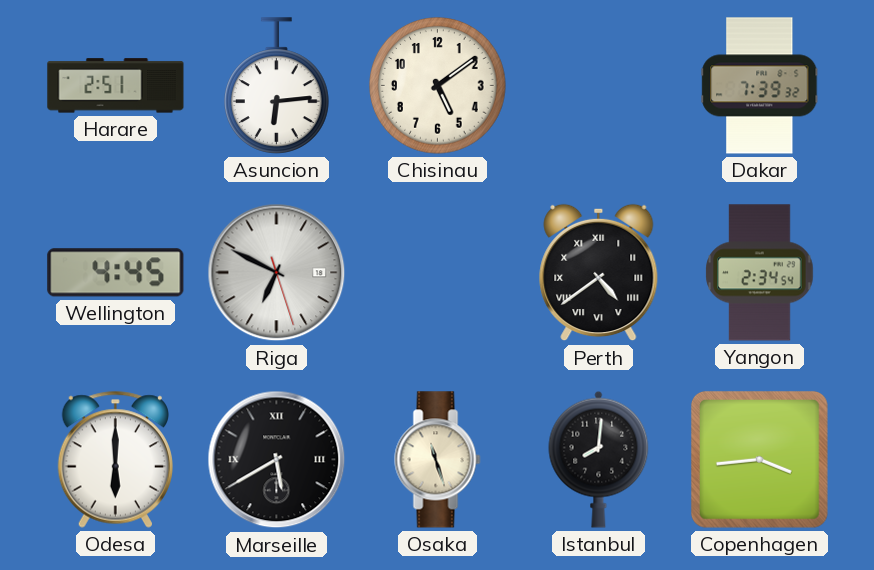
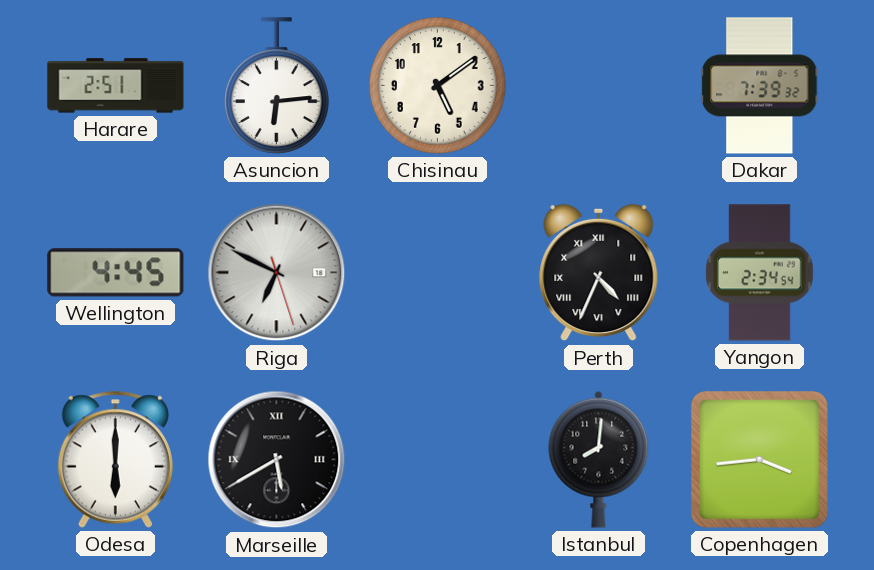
Perth: 4:39 -> 4:34
Osaka: 11:27 -> none
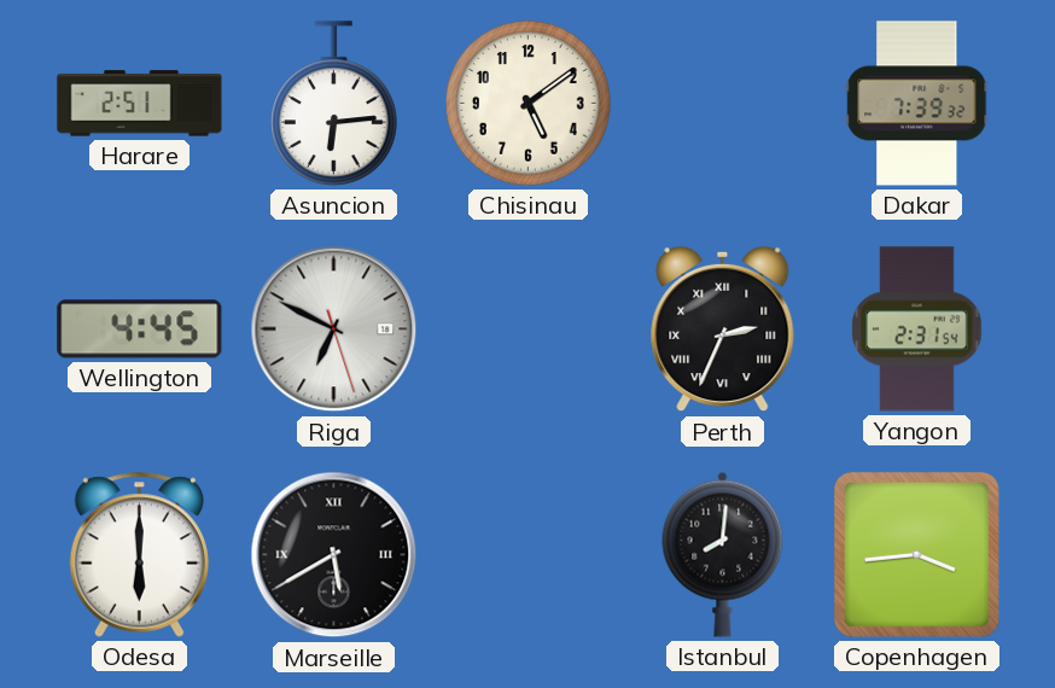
Perth: 4:34 -> 2:34
Yangon: 2:34 -> 2:31
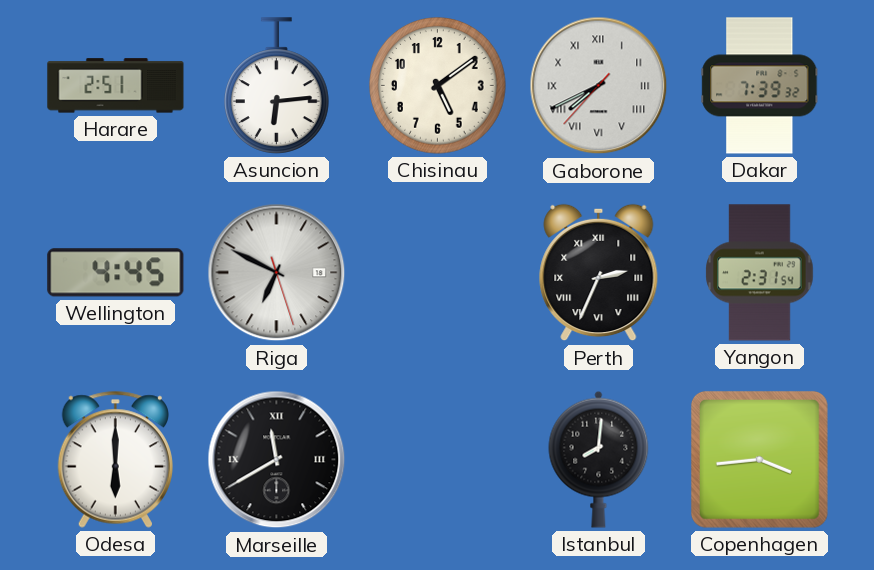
Gaborone: none -> 7:40
Marseille: 5:40 -> 11:40
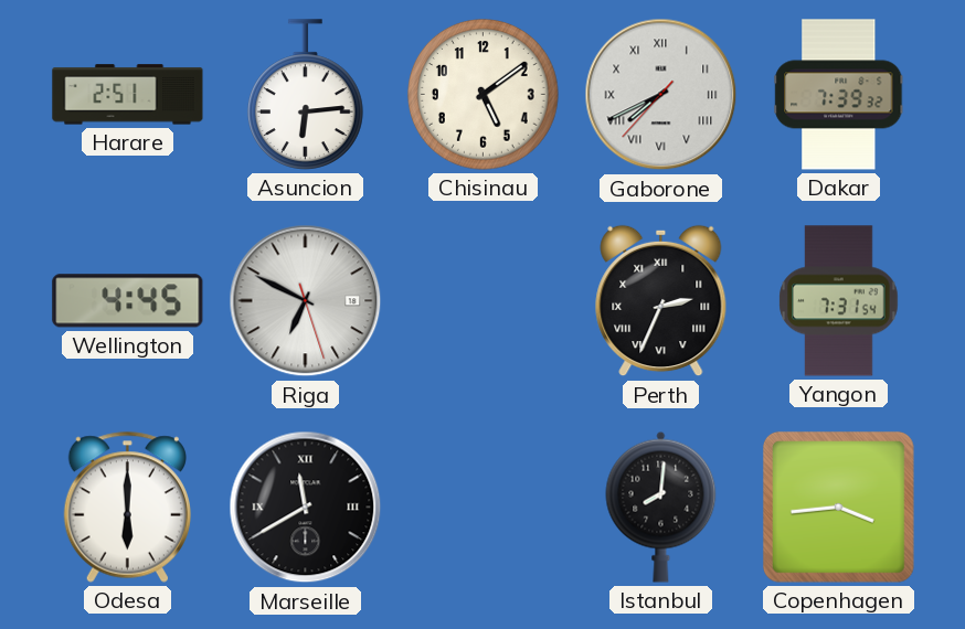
Yangon: 2:31 -> 7:31
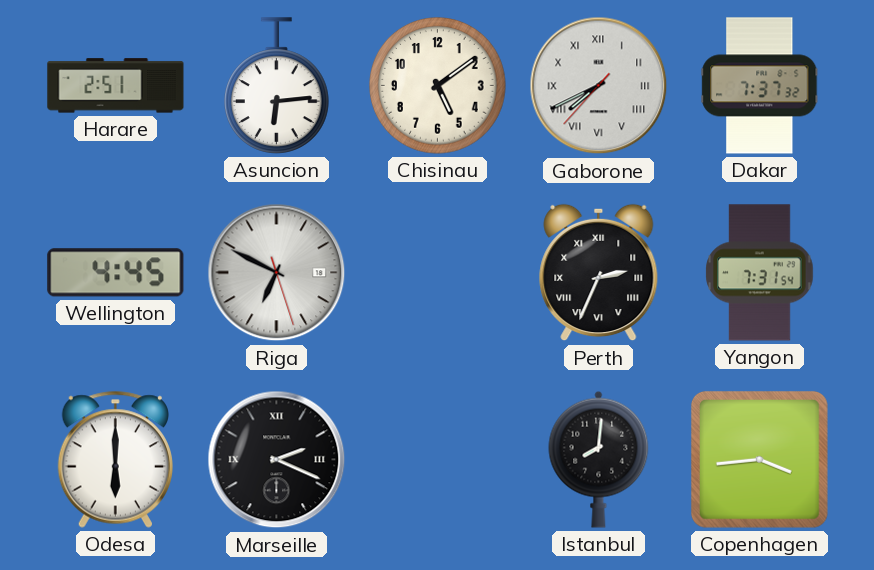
Dakar: 7:39 -> 7:37
Marseille: 11:40 -> 2:19
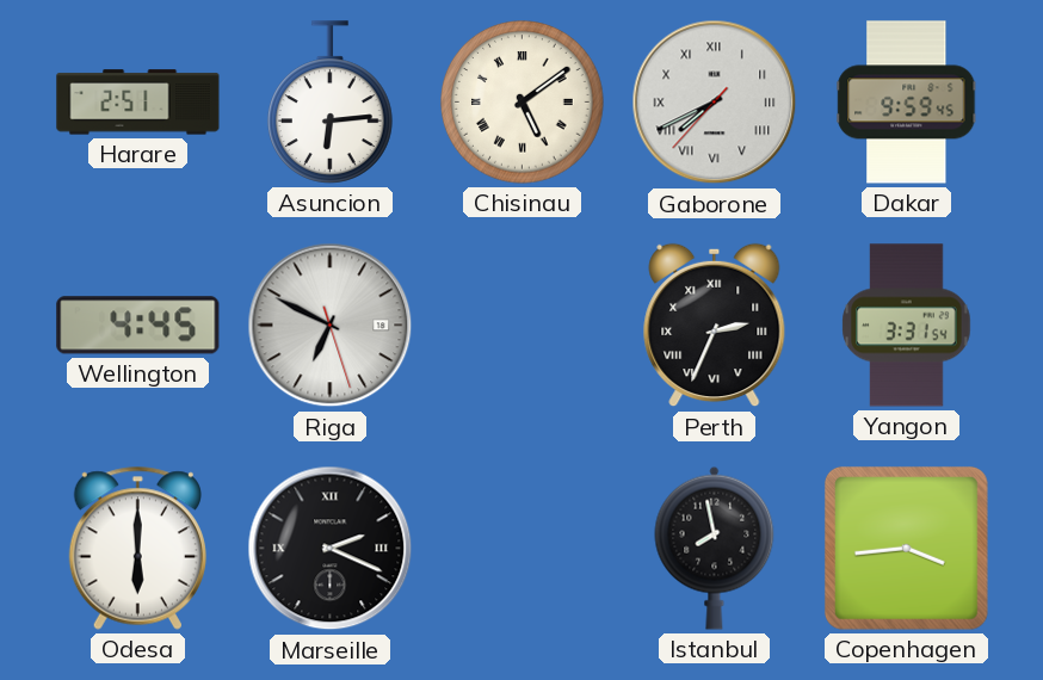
Chisinau numerals: Arabic -> Roman
Dakar: 7:37 -> 9:59
Yangon: 7:31 -> 3:31
Istanbul: 8:01 -> 7:58
